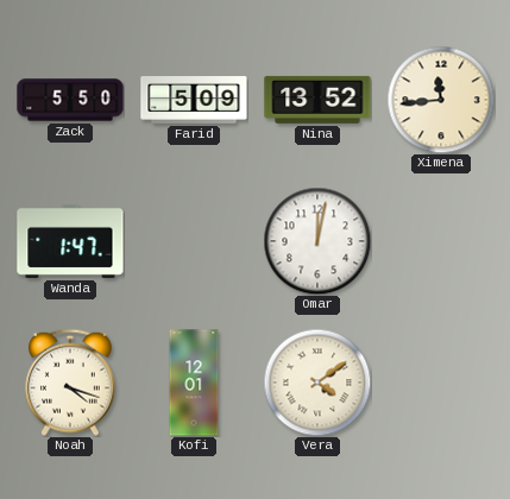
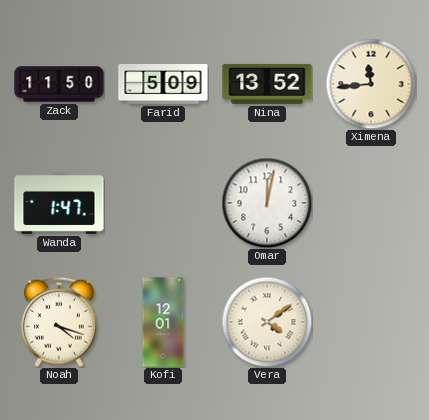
Zack: 5:50 -> 11:50
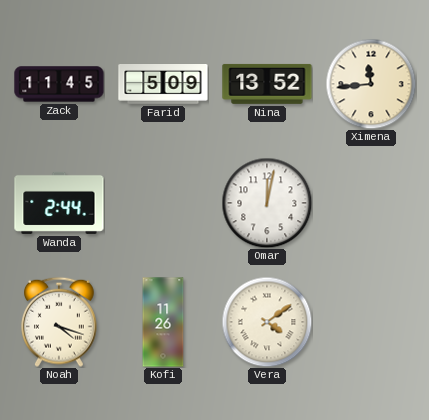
Zack: 11:50 -> 11:45
Wanda: 1:47 -> 2:44
Kofi: 12:01 -> 11:26
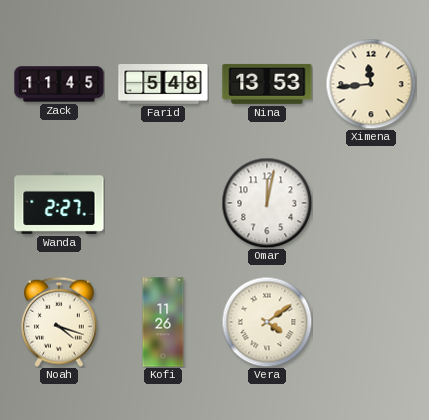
Farid: 5:09 -> 5:48
Nina: 13:52 -> 13:53
Wanda: 2:44 -> 2:27
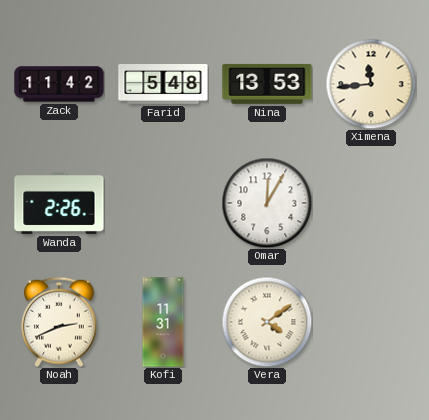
Zack: 11:45 -> 11:42
Wanda: 2:27 -> 2:26
Omar: 12:02 -> 12:05
Noah: 4:18 -> 2:41
Kofi: 11:26 -> 11:31
